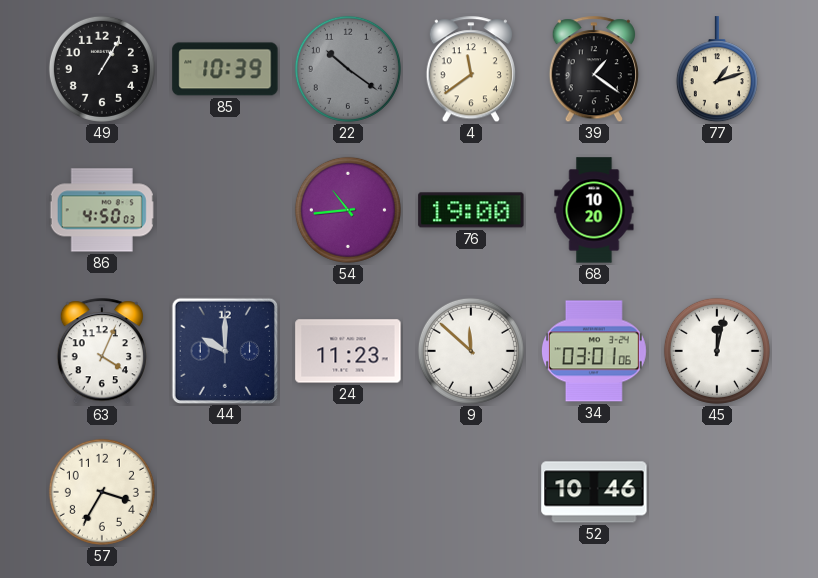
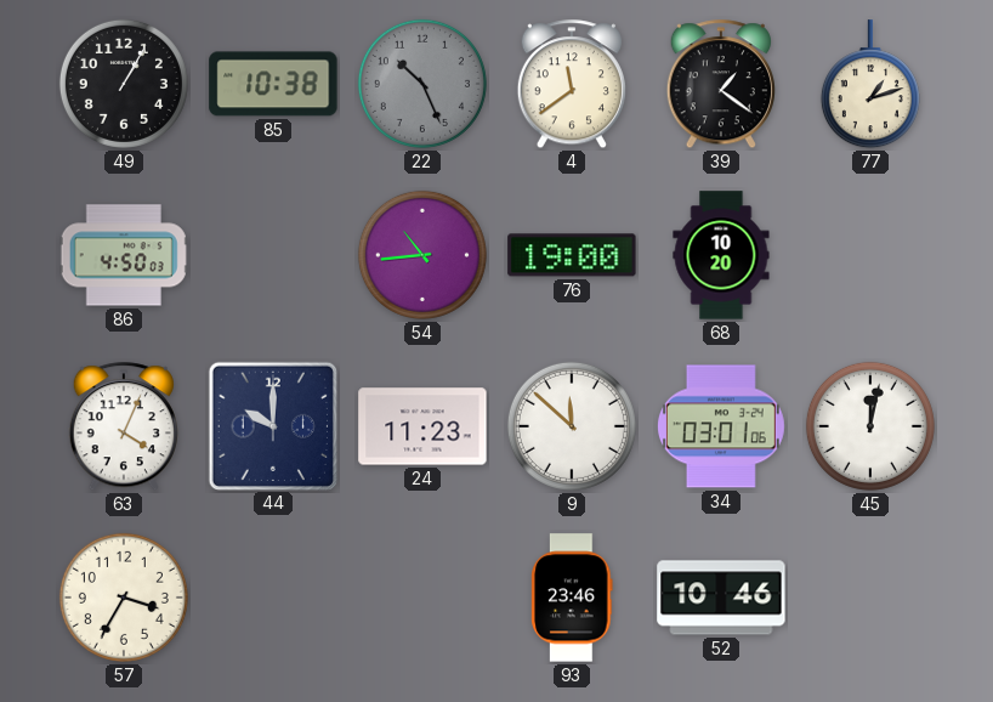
85: 10:39 -> 10:38
22: 10:21 -> 10:26
93: none -> 23:46
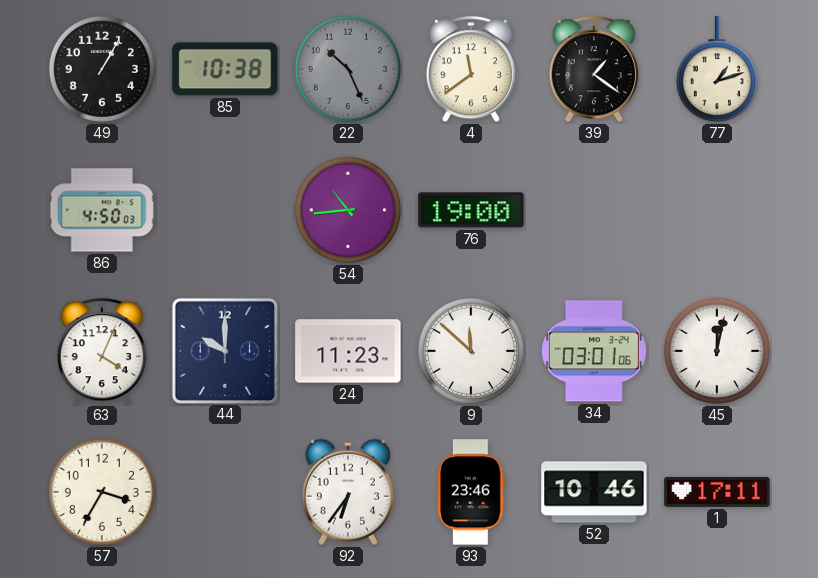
68: 10:20 -> none
92: none -> 6:36
1: none -> 17:11
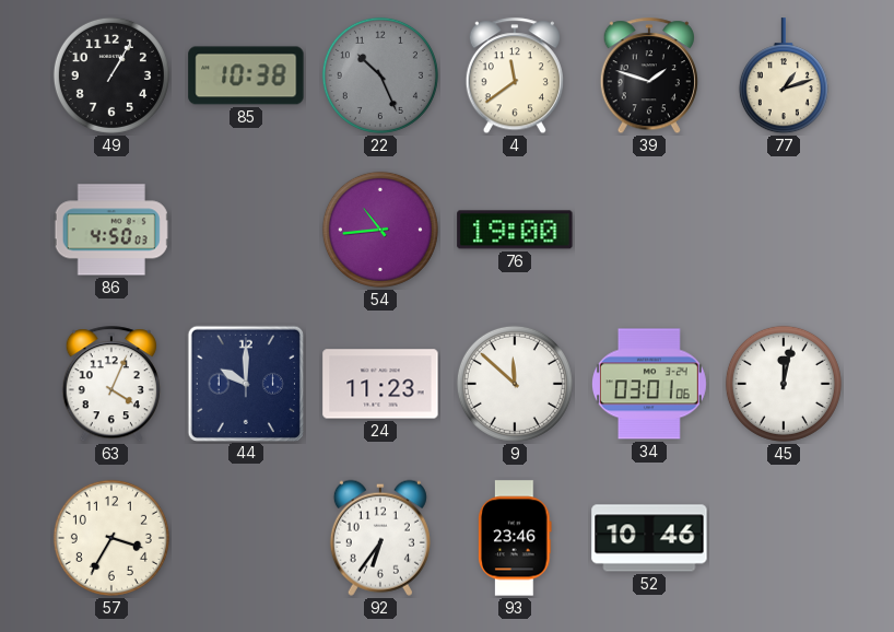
39: 1:21 -> 1:48
1: 17:11 -> none
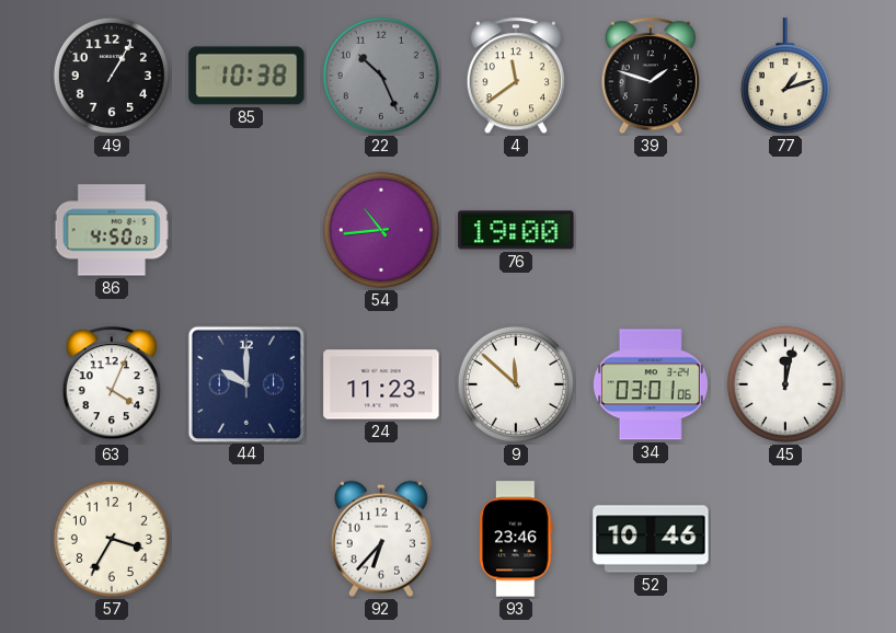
92: 6:36 -> 6:37
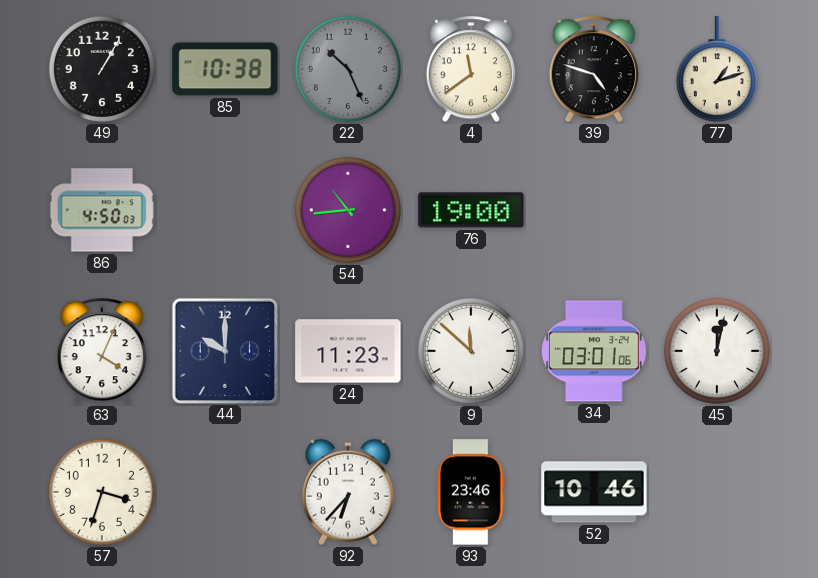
39: 1:48 -> 4:48
57: 3:35 -> 3:33
